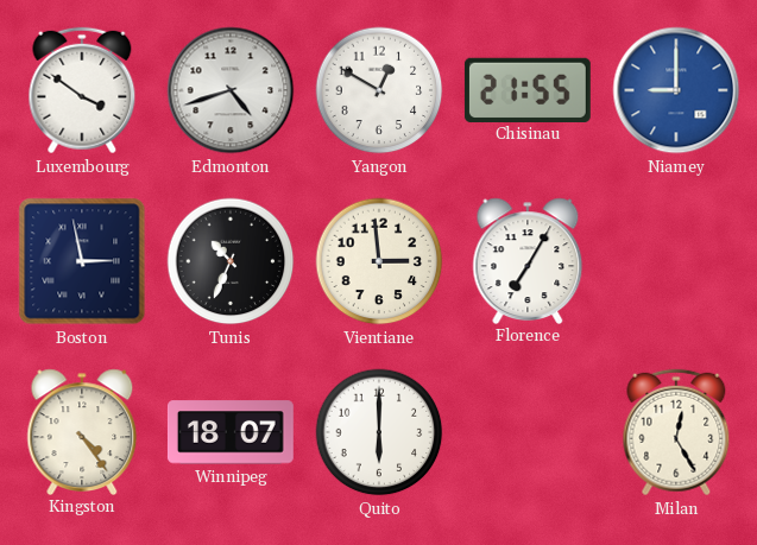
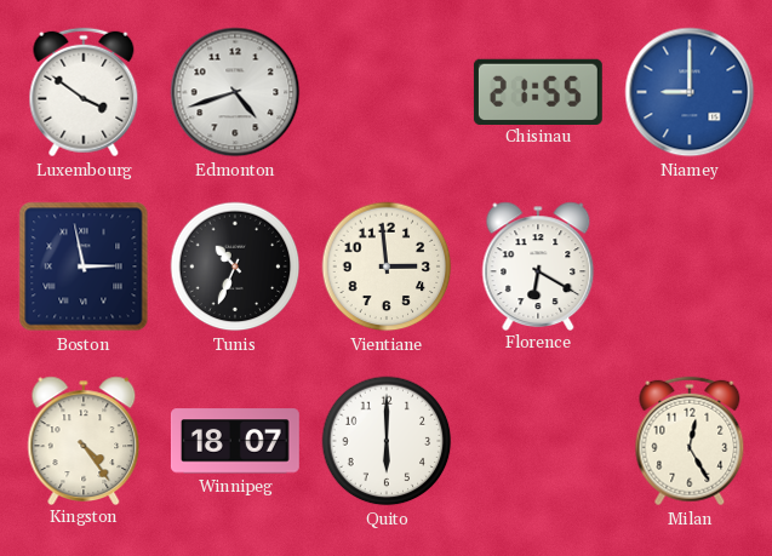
Yangon: 12:50 -> none
Florence: 7:05 -> 6:20
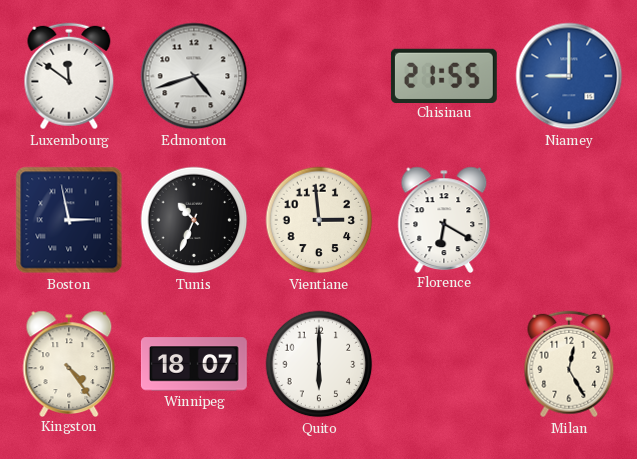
Luxembourg: 3:51 -> 11:51
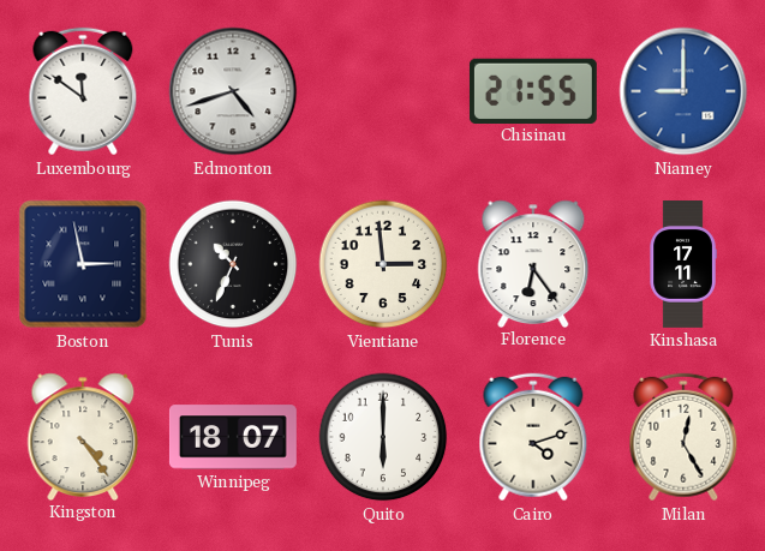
Florence: 6:20 -> 6:24
Kinshasa: none -> 17:11
Cairo: none -> 4:12
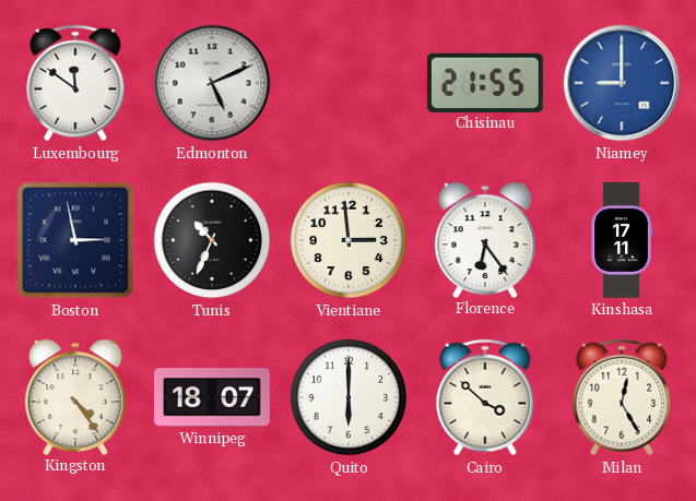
Edmonton: 4:42 -> 5:11
Cairo: 4:12 -> 3:52
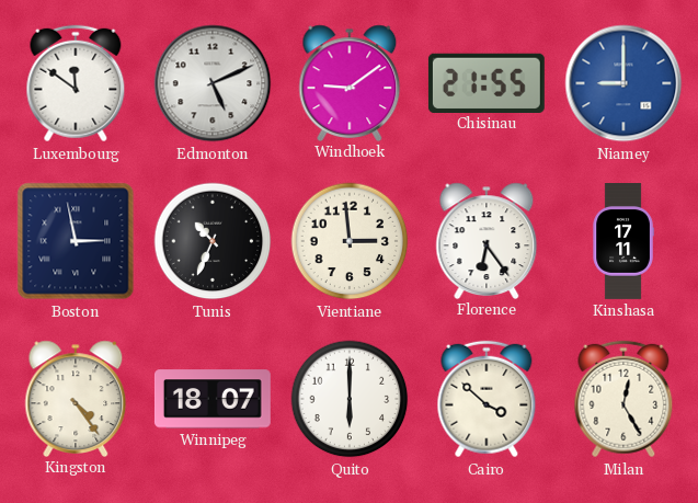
Windhoek: none -> 9:09
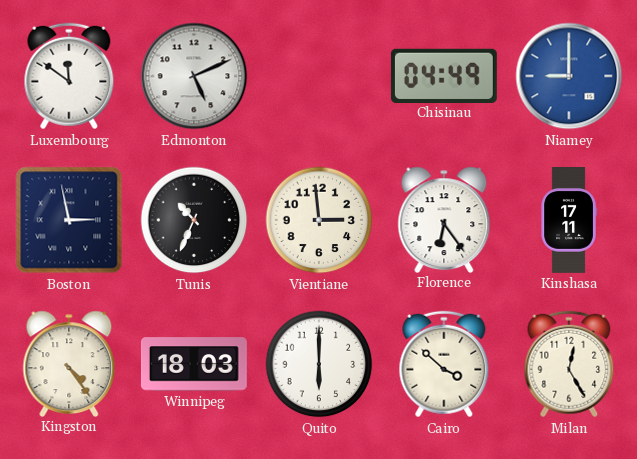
Windhoek: 9:09 -> none
Chisinau: 21:55 -> 04:49
Winnipeg: 18:07 -> 18:03
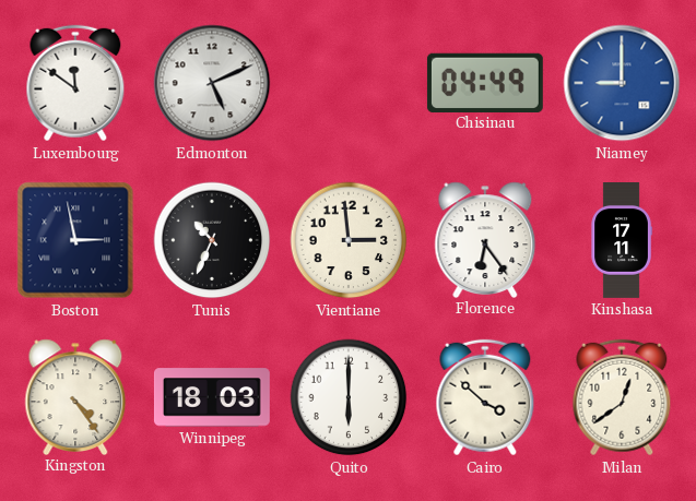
Milan: 12:25 -> 12:39
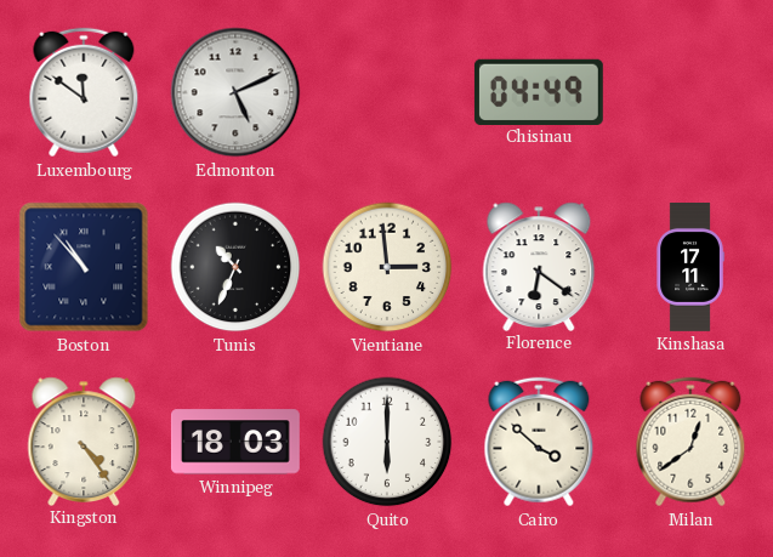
Niamey: 9:00 -> none
Boston: 2:58 -> 10:53
Florence: 6:24 -> 6:21
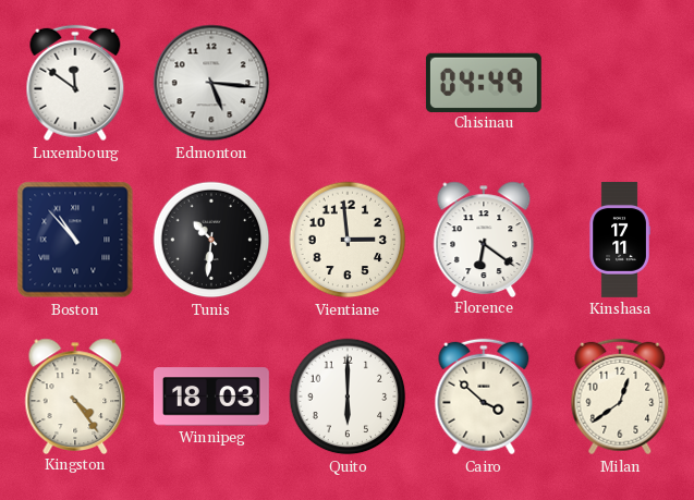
Edmonton: 5:11 -> 5:16
Tunis: 10:34 -> 10:31
